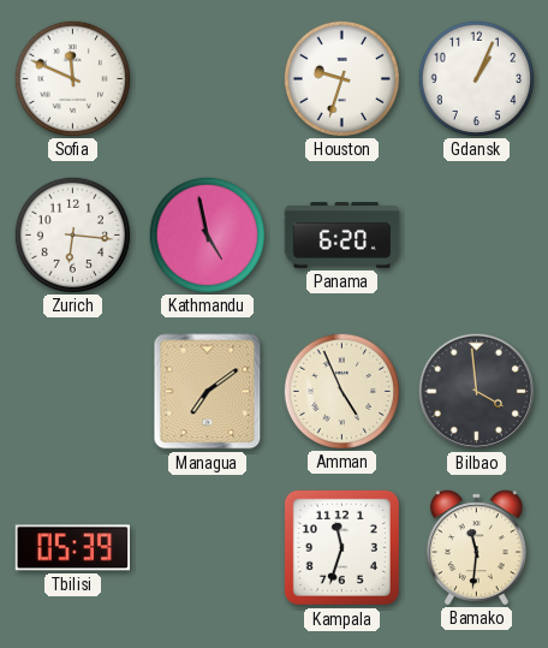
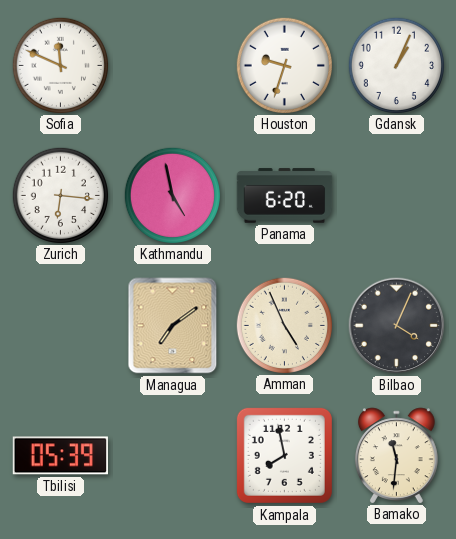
Bilbao: 3:59 -> 4:04
Kampala: 11:33 -> 7:58
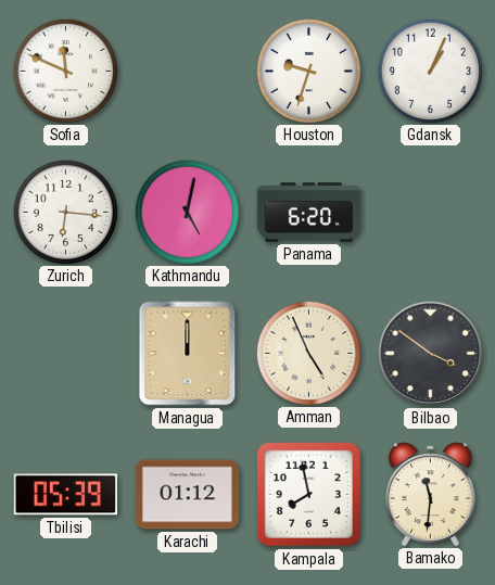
Kathmandu: 4:58 -> 5:02
Managua: 7:09 -> 12:00
Bilbao: 4:04 -> 3:51
Karachi: none -> 01:12
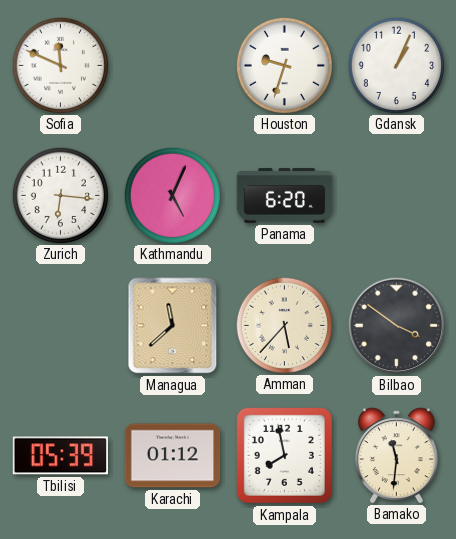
Kathmandu: 5:02 -> 5:04
Managua: 12:00 -> 11:38
Amman: 4:56 -> 5:37
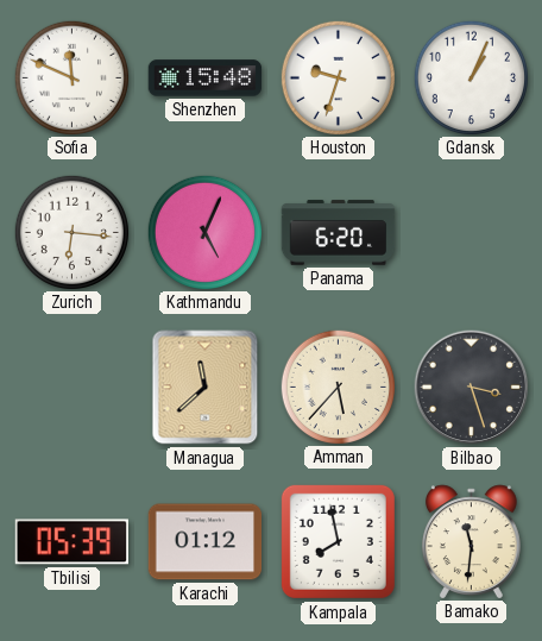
Shenzhen: none -> 15:48
Bilbao: 3:51 -> 3:27
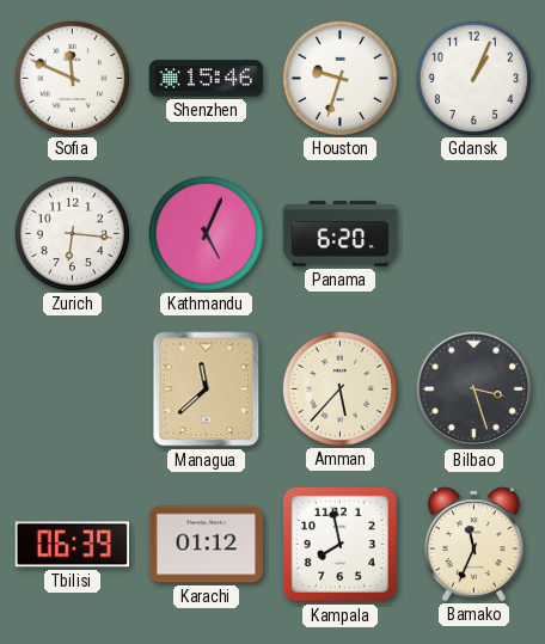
Shenzhen: 15:48 -> 15:46
Tbilisi: 05:39 -> 06:39
Bamako: 11:31 -> 11:34
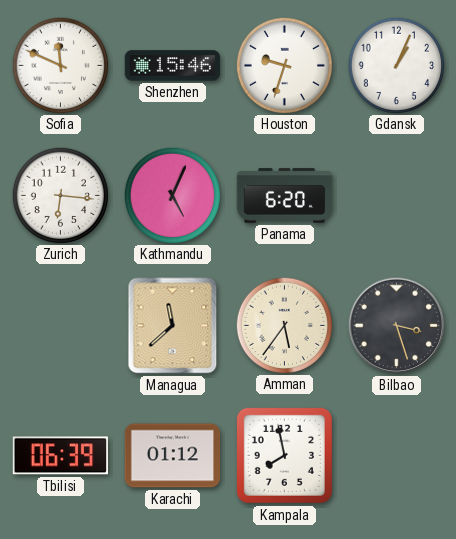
Amman: 5:37 -> 5:36
Bamako: 11:34 -> none
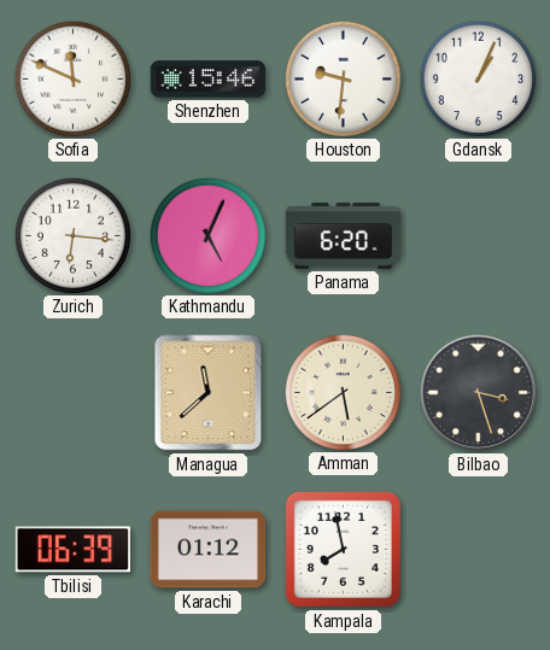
Houston: 9:33 -> 9:31
Amman: 5:36 -> 5:39
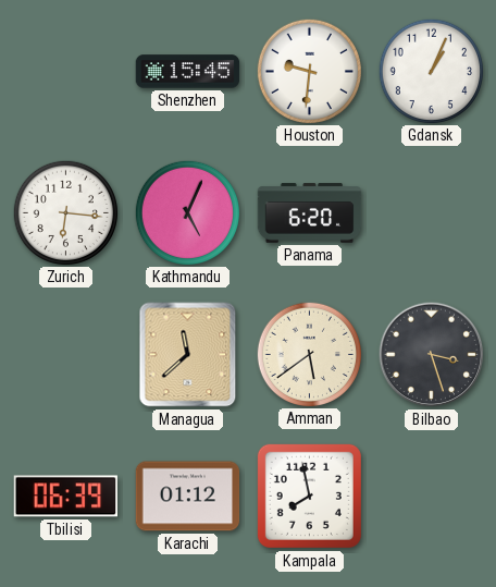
Sofia: 11:49 -> none
Shenzhen: 15:46 -> 15:45
